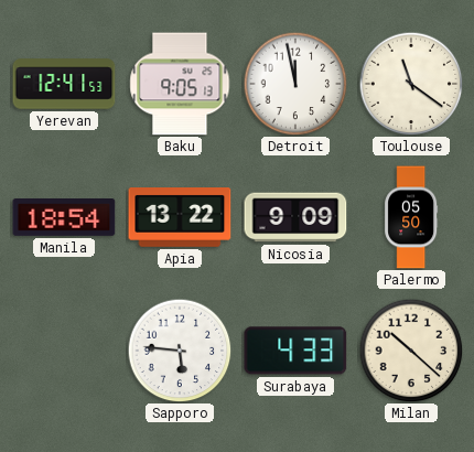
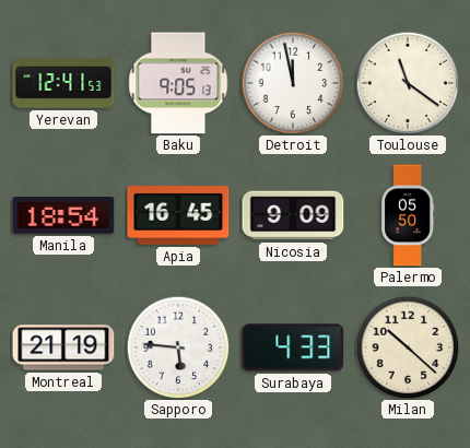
Apia: 13:22 -> 16:45
Montreal: none -> 21:19
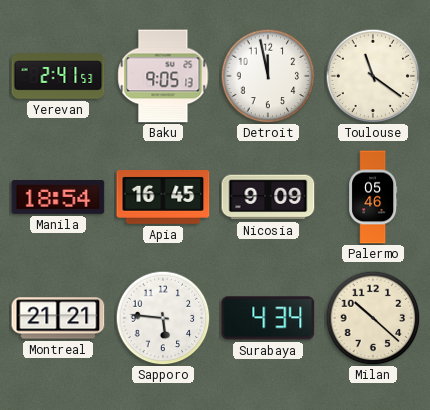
Yerevan: 12:41 -> 2:41
Palermo: 05:50 -> 05:46
Montreal: 21:19 -> 21:21
Surabaya: 4:33 -> 4:34
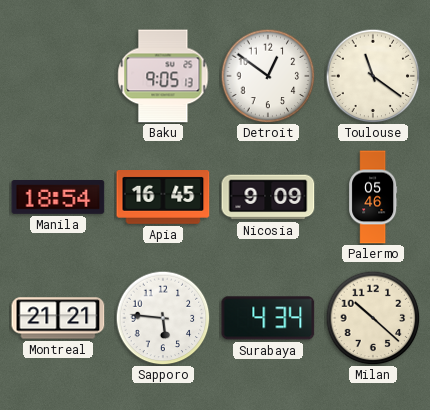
Yerevan: 2:41 -> none
Detroit: 11:58 -> 12:51
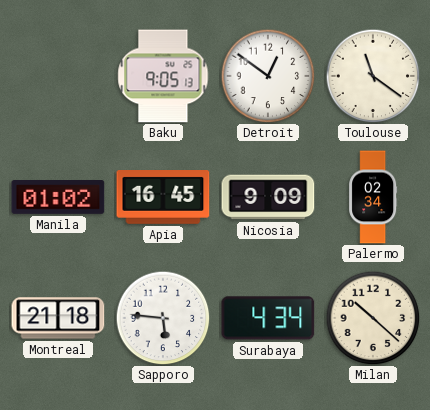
Manila: 18:54 -> 01:02
Palermo: 05:46 -> 02:34
Montreal: 21:21 -> 21:18
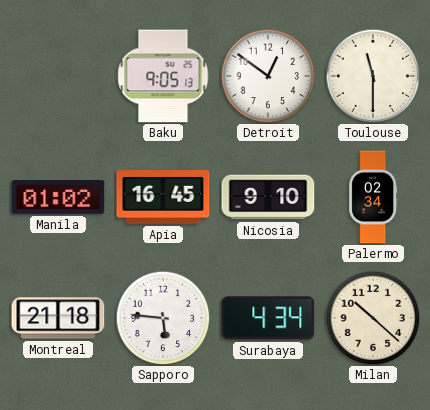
Toulouse: 11:21 -> 11:30
Nicosia: 9:09 -> 9:10
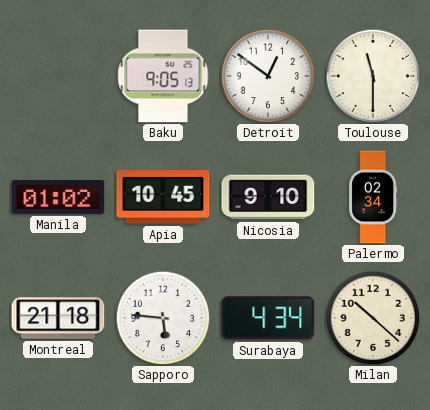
Apia: 16:45 -> 10:45
